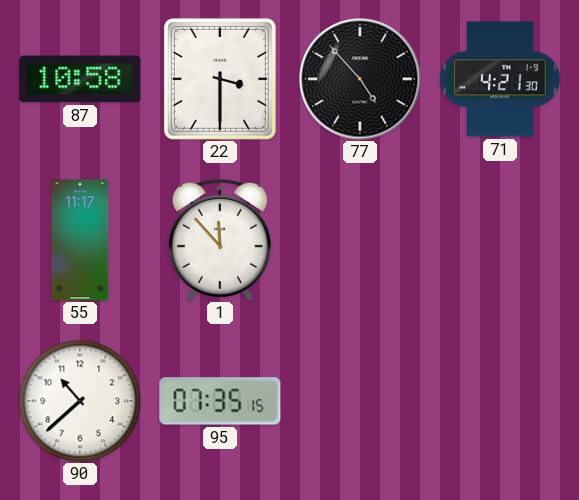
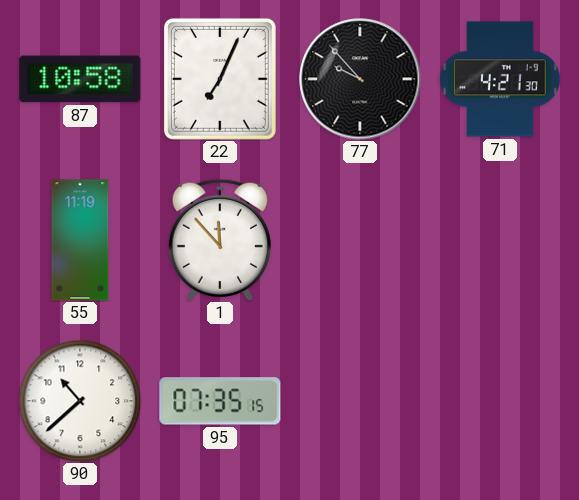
22: 3:30 -> 7:04
77: 4:53 -> 9:53
55: 11:17 -> 11:19
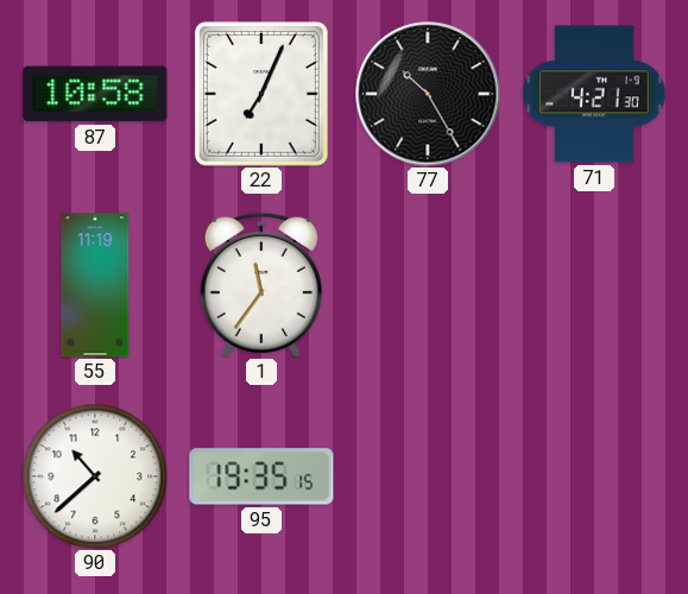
77: 9:53 -> 10:25
1: 11:53 -> 11:36
95: 07:35 -> 19:35
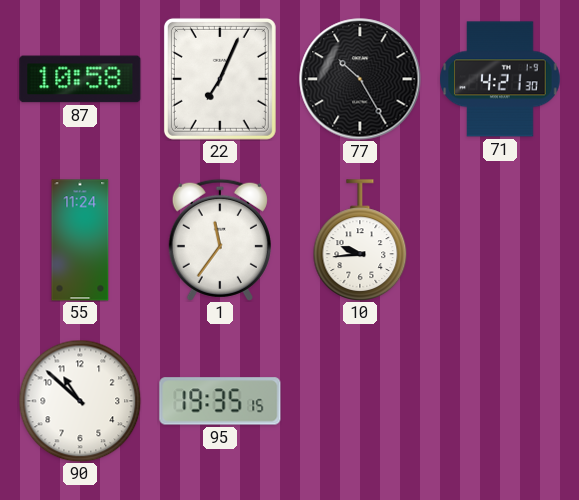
55: 11:19 -> 11:24
10: none -> 9:44
90: 10:38 -> 10:52
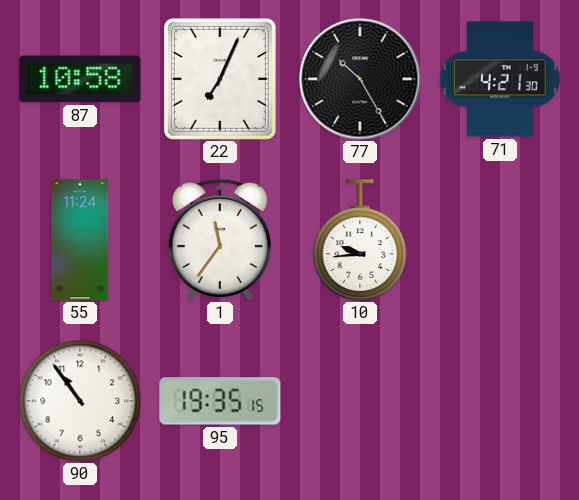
90: 10:52 -> 10:54
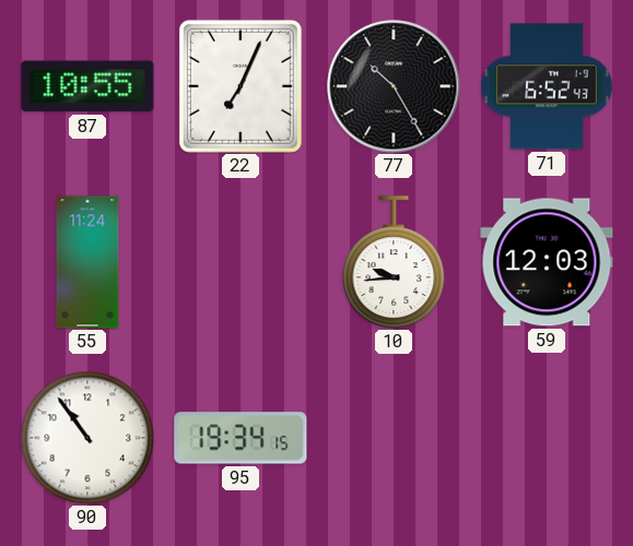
87: 10:58 -> 10:55
71: 4:21 -> 6:52
1: 11:36 -> none
59: none -> 12:03
95: 19:35 -> 19:34
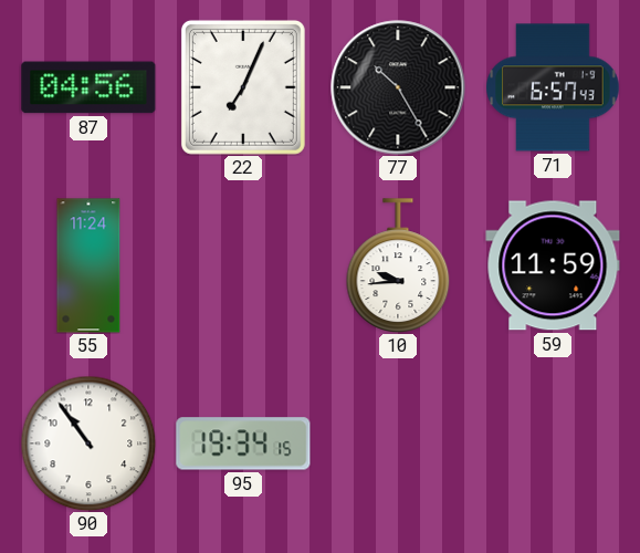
87: 10:55 -> 04:56
71: 6:52 -> 6:57
59: 12:03 -> 11:59
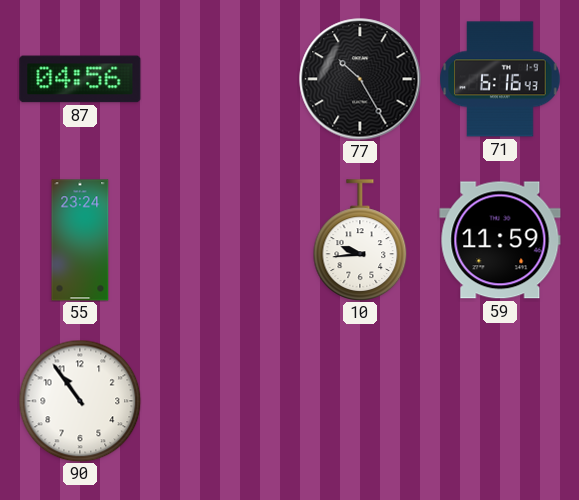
22: 7:04 -> none
71: 6:57 -> 6:16
55: 11:24 -> 23:24
95: 19:34 -> none
